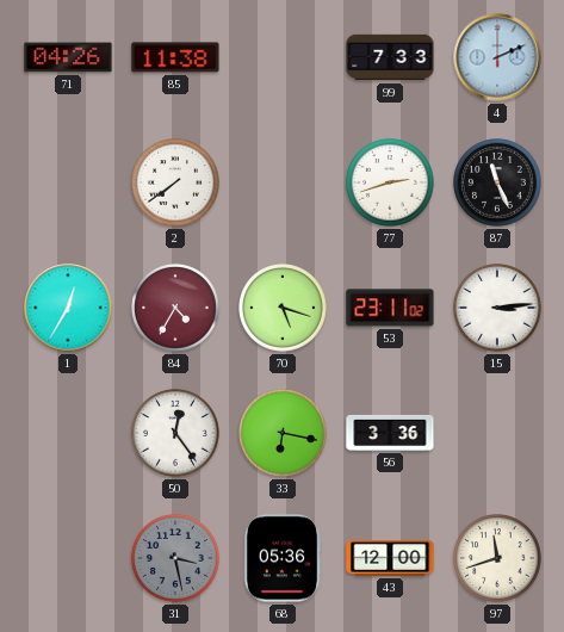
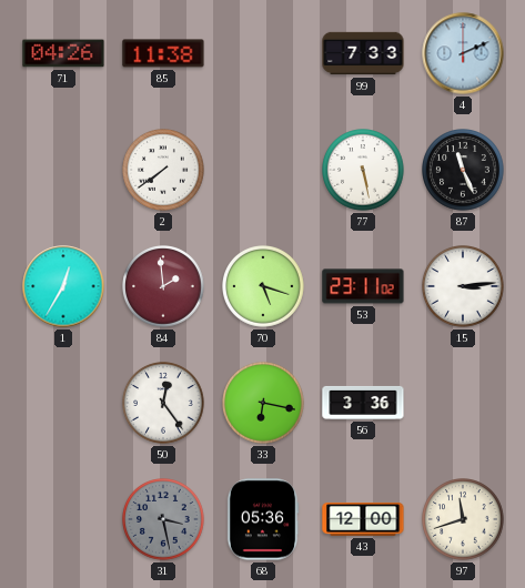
77: 2:42 -> 5:28
84: 4:35 -> 1:59
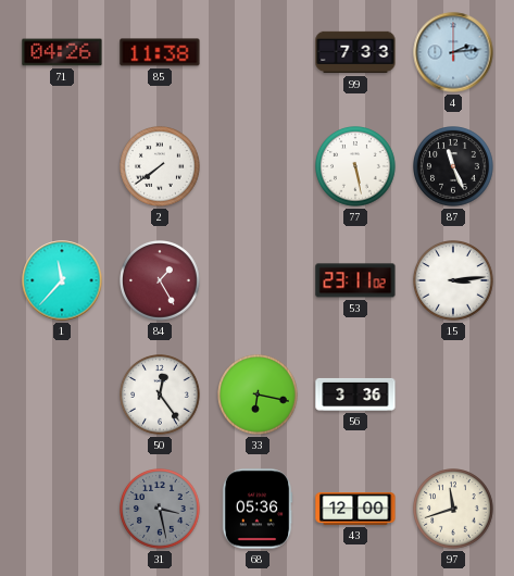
4: 2:11 -> 2:14
1: 12:35 -> 11:37
84: 1:59 -> 1:25
70: 5:18 -> none
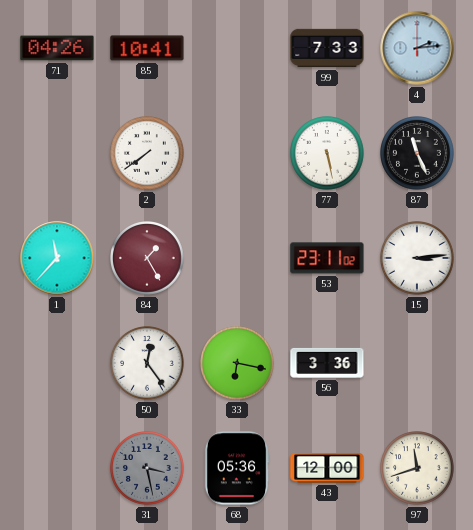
85: 11:38 -> 10:41
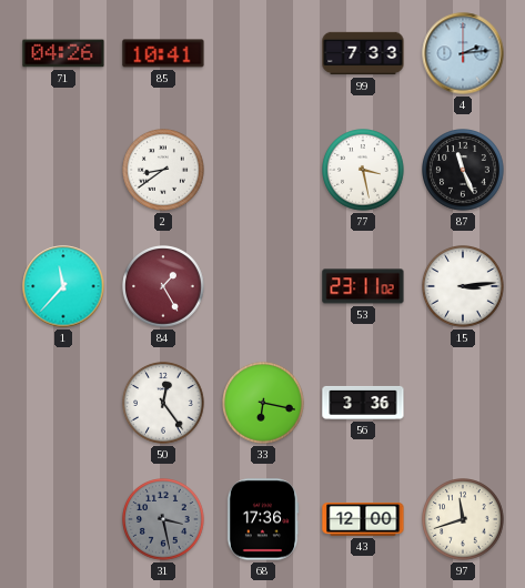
2: 7:39 -> 8:39
77: 5:28 -> 3:28
68: 05:36 -> 17:36
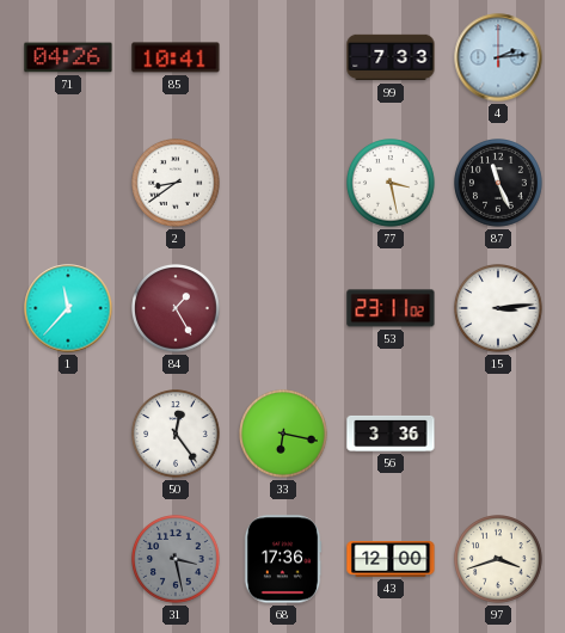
97: 11:42 -> 3:42
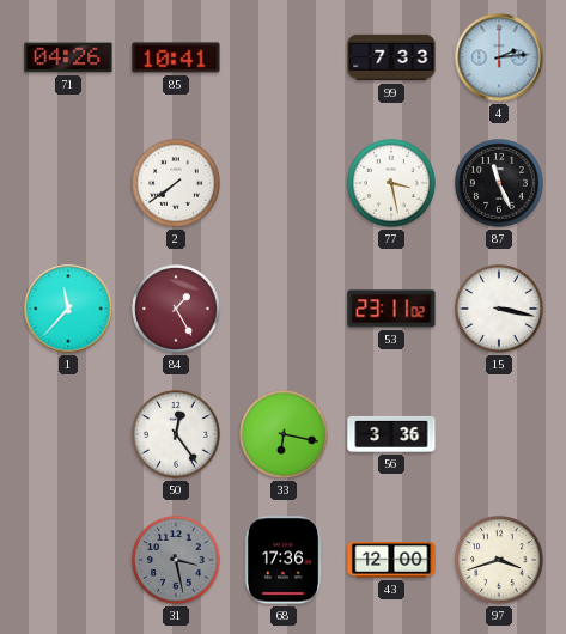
2: 8:39 -> 7:39
15: 3:14 -> 3:17
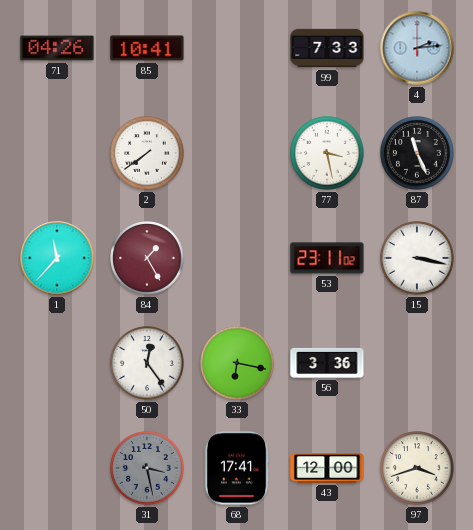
68: 17:36 -> 17:41
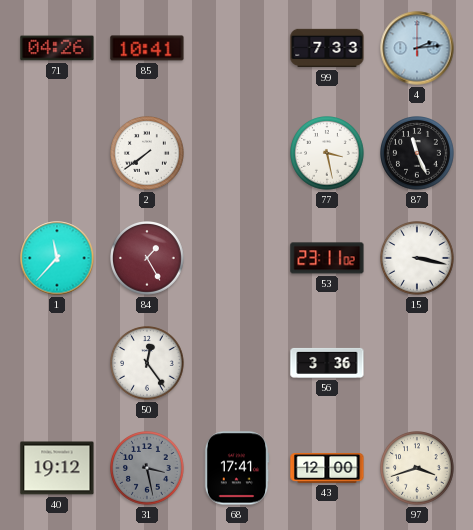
33: 6:17 -> none
40: none -> 19:12
